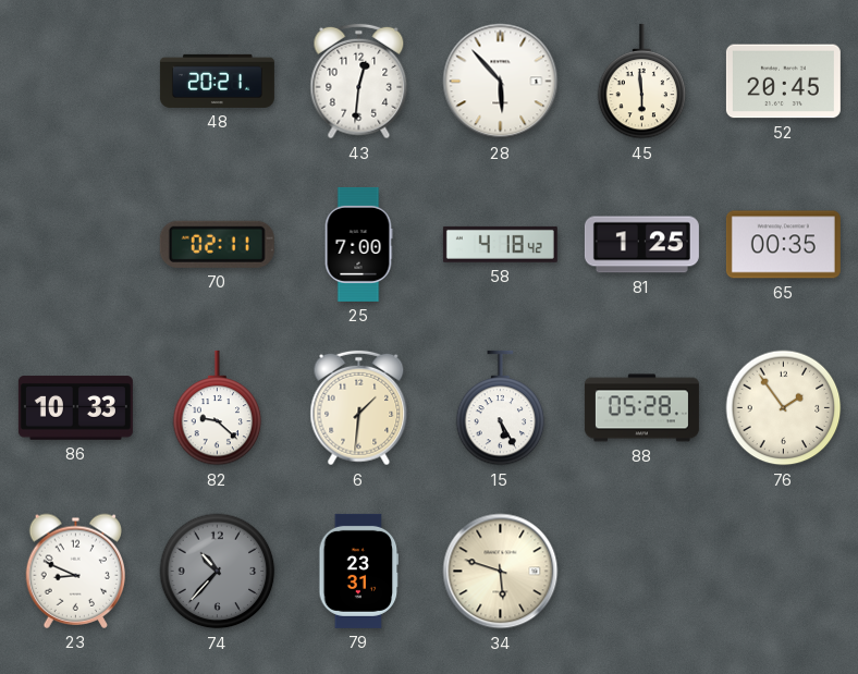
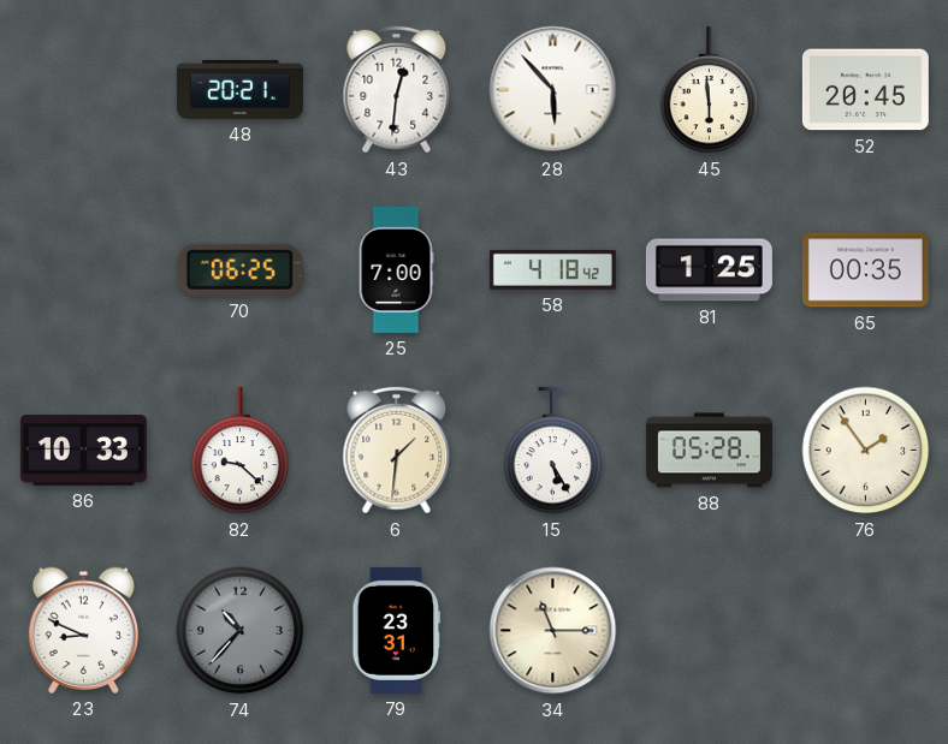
70: 02:11 -> 06:25
34: 5:48 -> 11:15
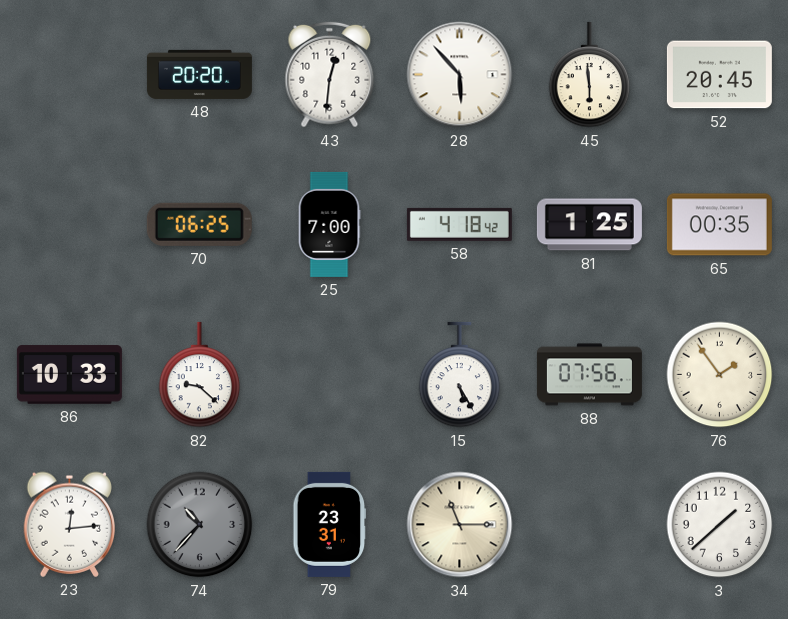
48: 20:21 -> 20:20
6: 1:31 -> none
88: 05:28 -> 07:56
23: 8:49 -> 12:14
3: none -> 1:38
